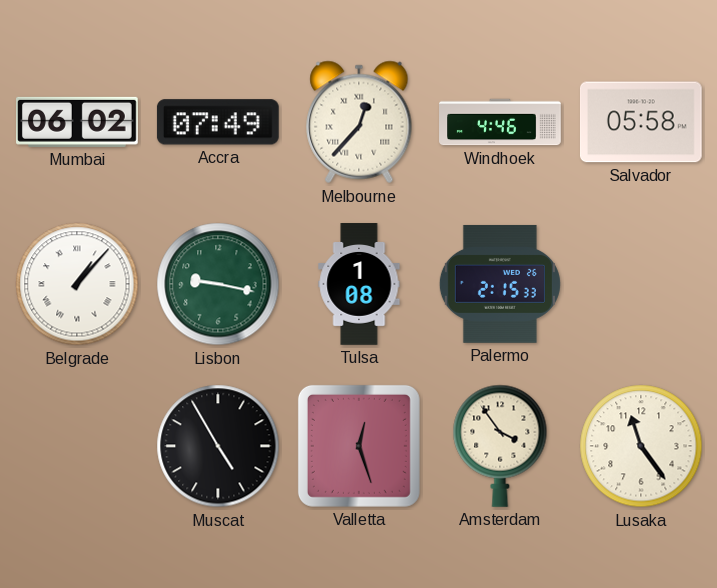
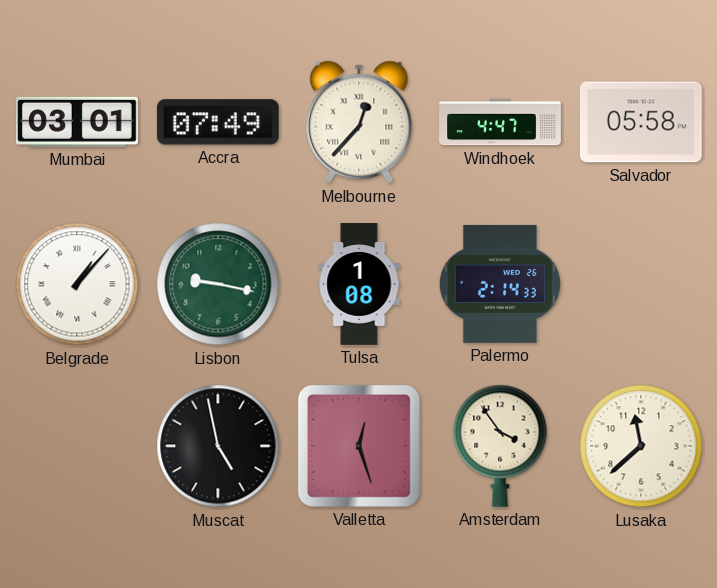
Mumbai: 06:02 -> 03:01
Windhoek: 4:46 -> 4:47
Palermo: 2:15 -> 2:14
Muscat: 4:55 -> 4:58
Lusaka: 11:24 -> 11:38
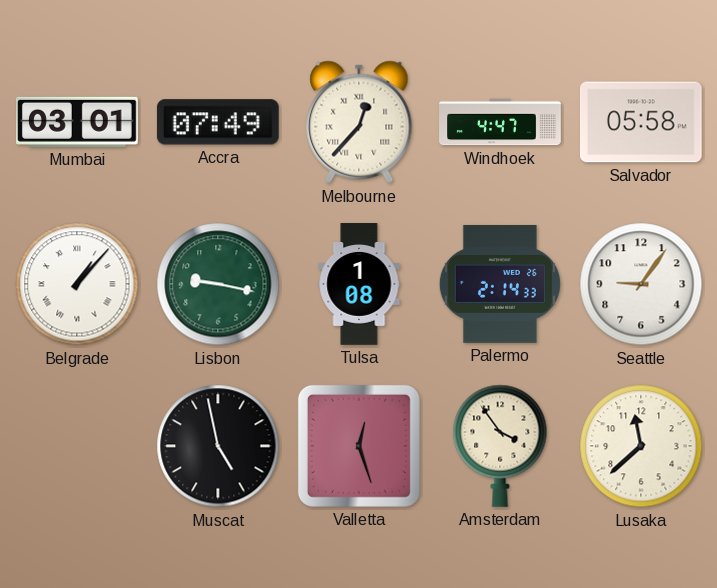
Seattle: none -> 9:06
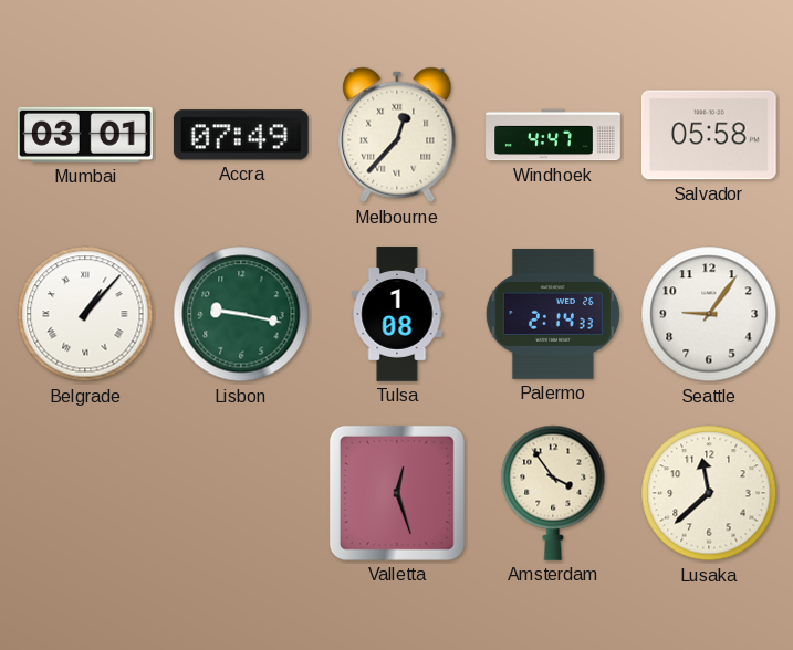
Muscat: 4:58 -> none
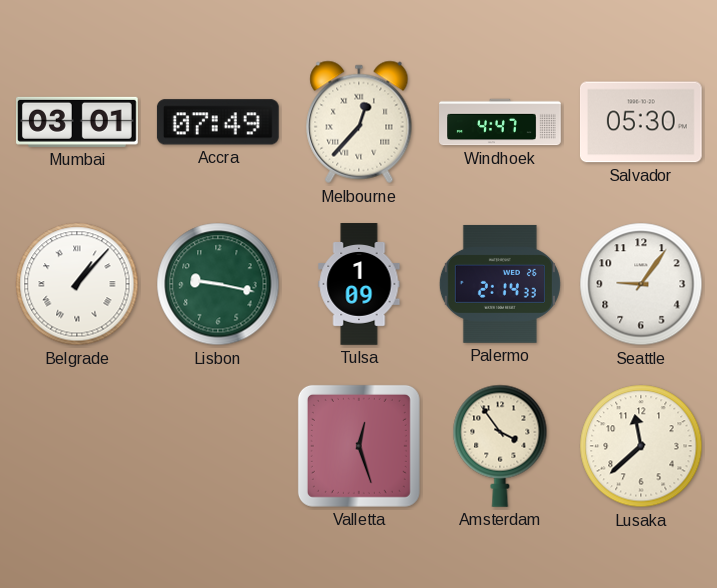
Salvador: 05:58 -> 05:30
Tulsa: 1:08 -> 1:09
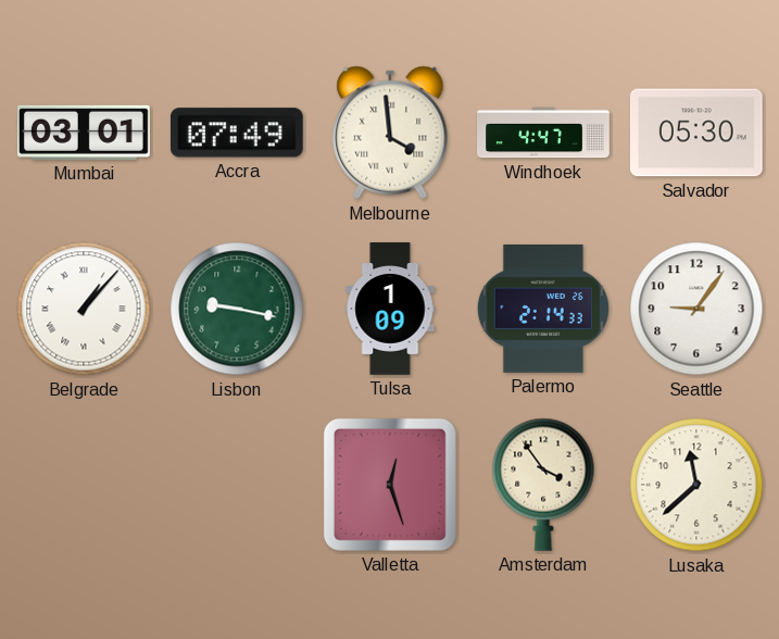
Melbourne: 12:37 -> 3:59
